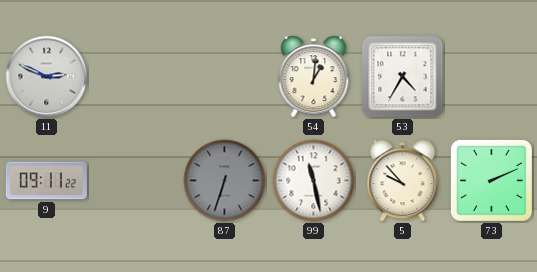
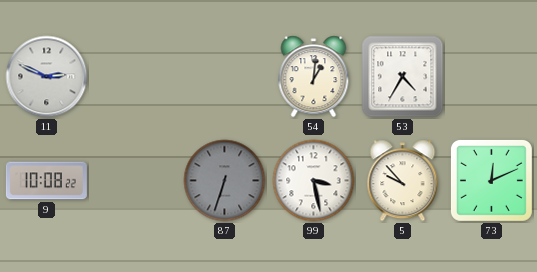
9: 09:11 -> 10:08
99: 11:28 -> 3:28
73: 2:11 -> 12:11
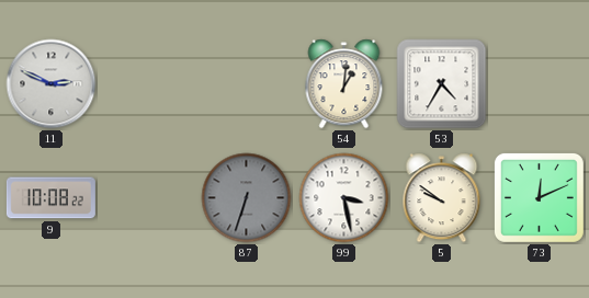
5: 9:53 -> 9:51
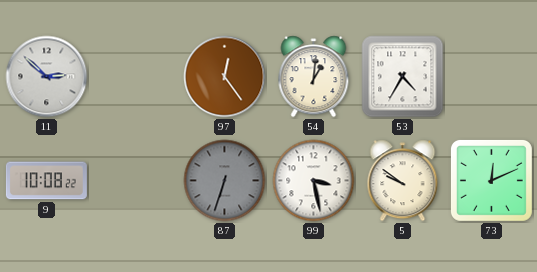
11: 2:49 -> 2:52
97: none -> 12:24
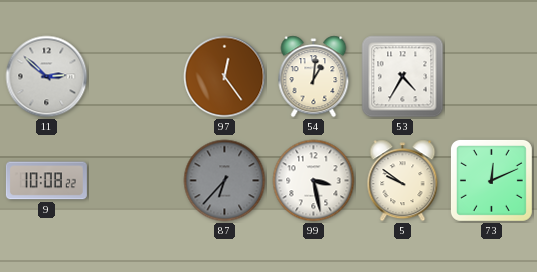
87: 6:33 -> 6:37
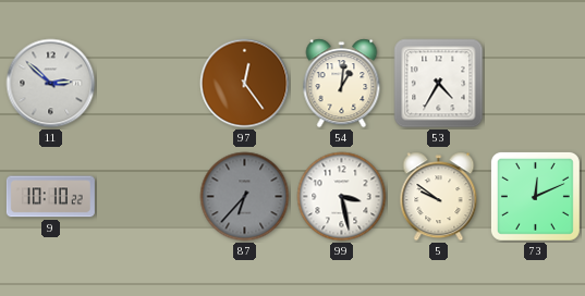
9: 10:08 -> 10:10
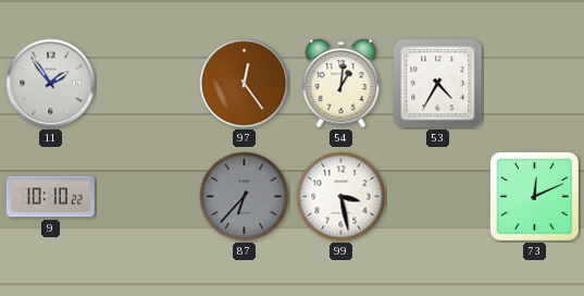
11: 2:52 -> 1:54
5: 9:51 -> none
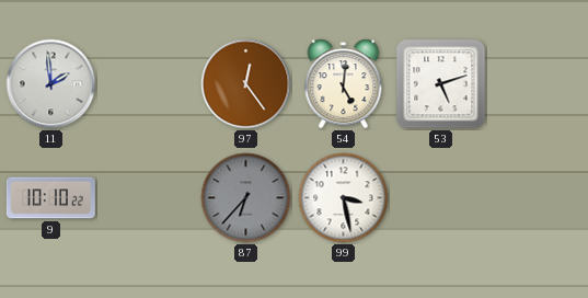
11: 1:54 -> 1:59
54: 1:01 -> 5:01
53: 4:35 -> 5:12
73: 12:11 -> none
